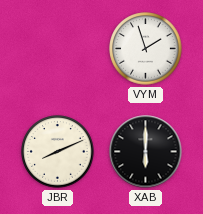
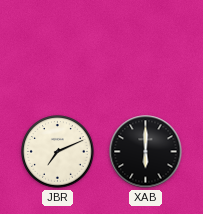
VYM: 1:57 -> none
JBR: 8:11 -> 7:11
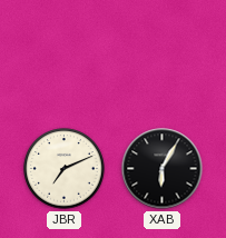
XAB: 6:00 -> 6:05
